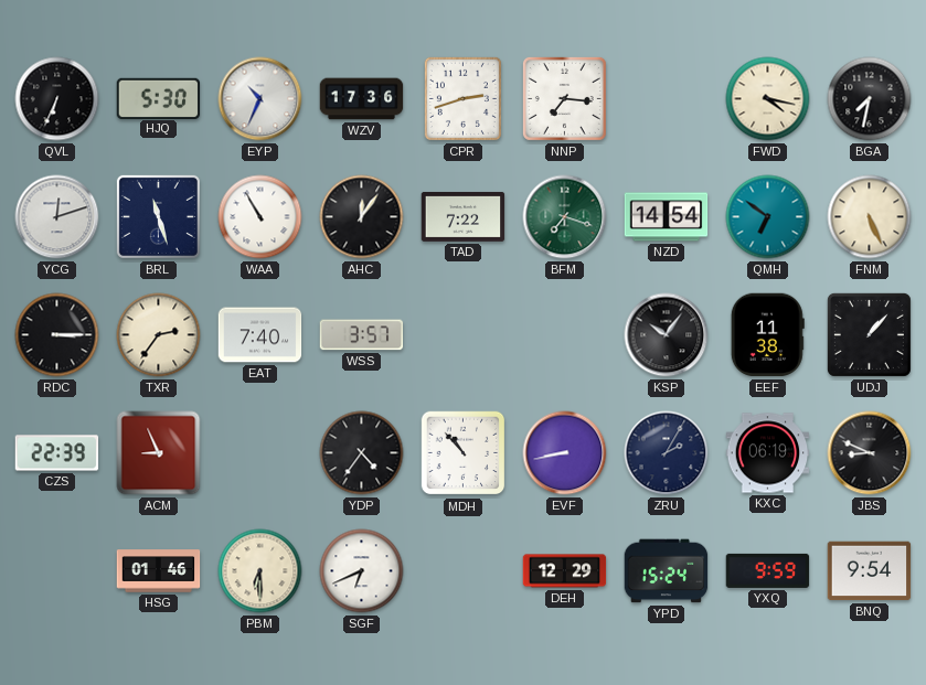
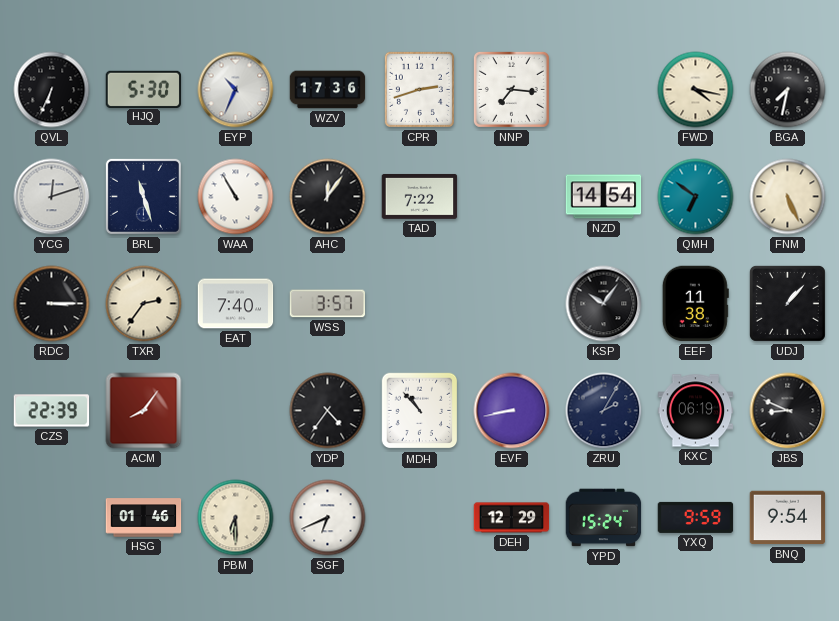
BFM: 7:18 -> none
ACM: 8:56 -> 8:06
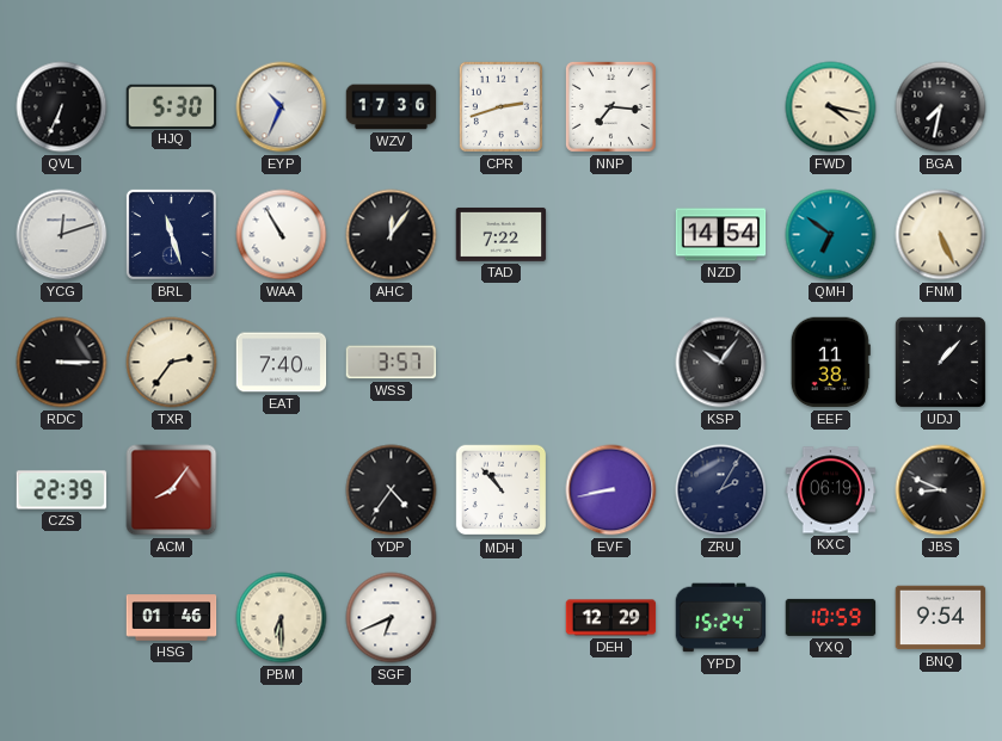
YXQ: 9:59 -> 10:59
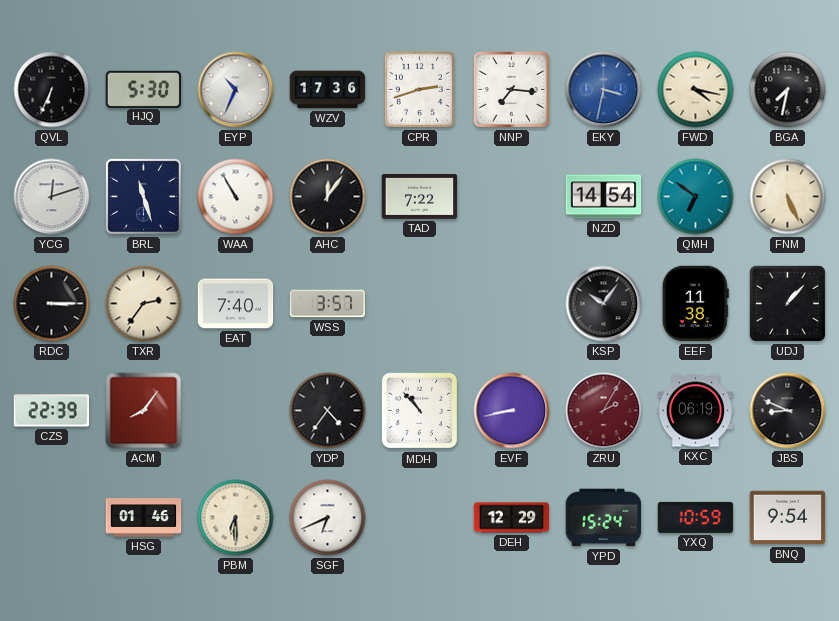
EKY: none -> 3:32
ZRU dial: navy -> burgundy
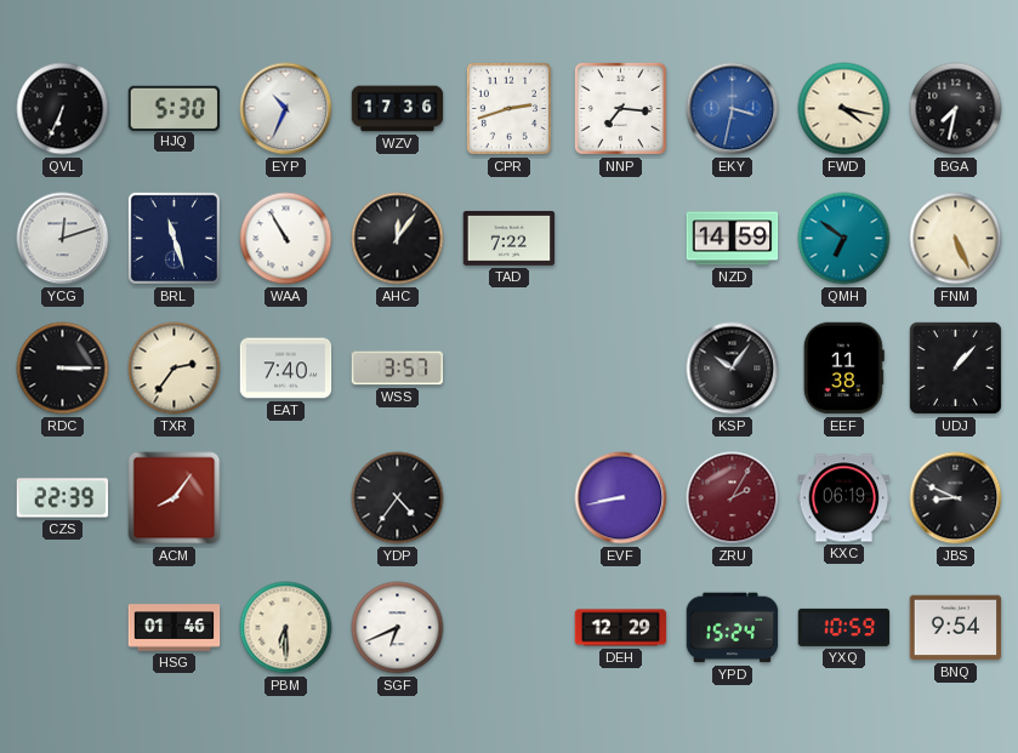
NZD: 14:54 -> 14:59
MDH: 10:53 -> none
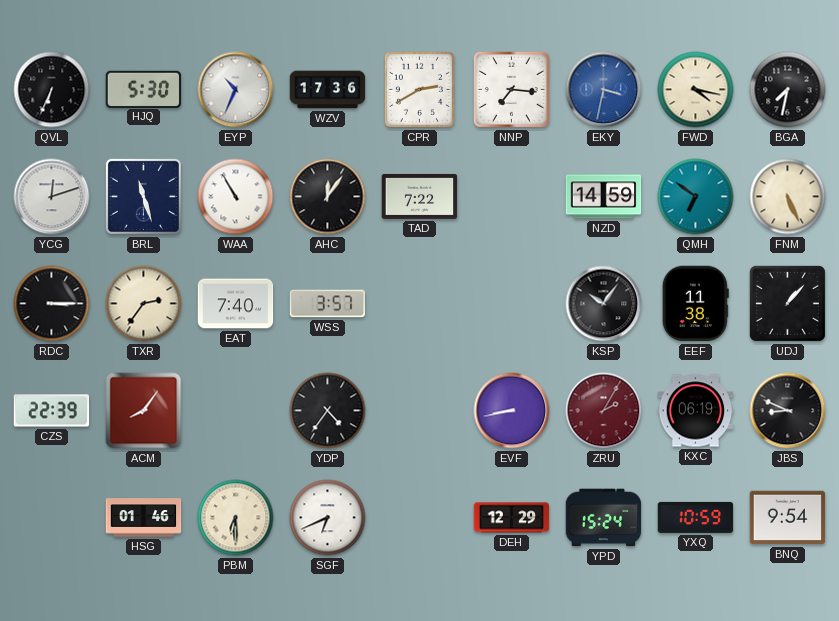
CPR: 2:42 -> 2:40
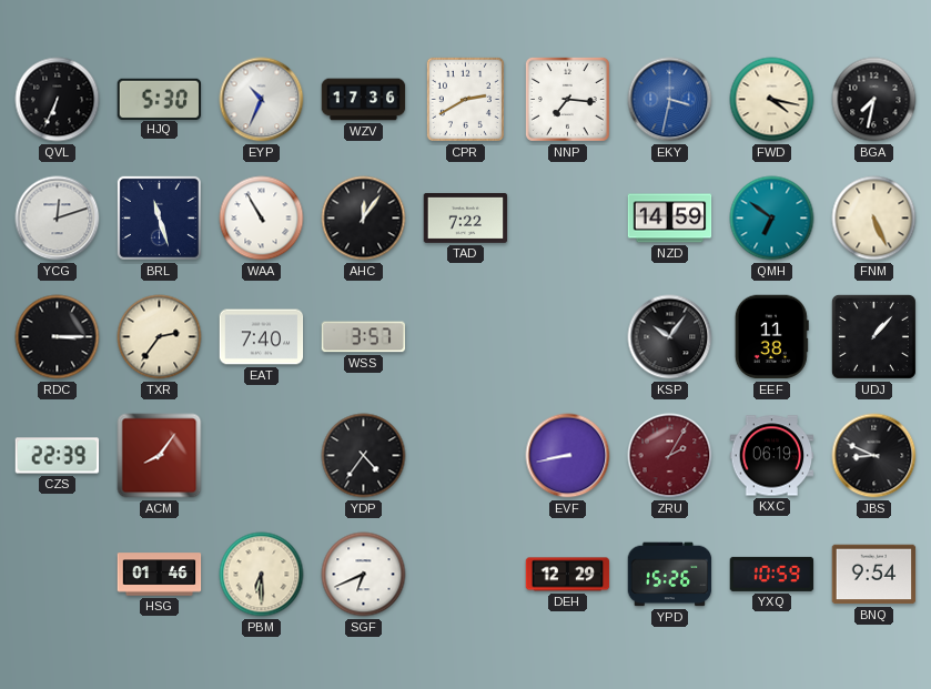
YPD: 15:24 -> 15:26
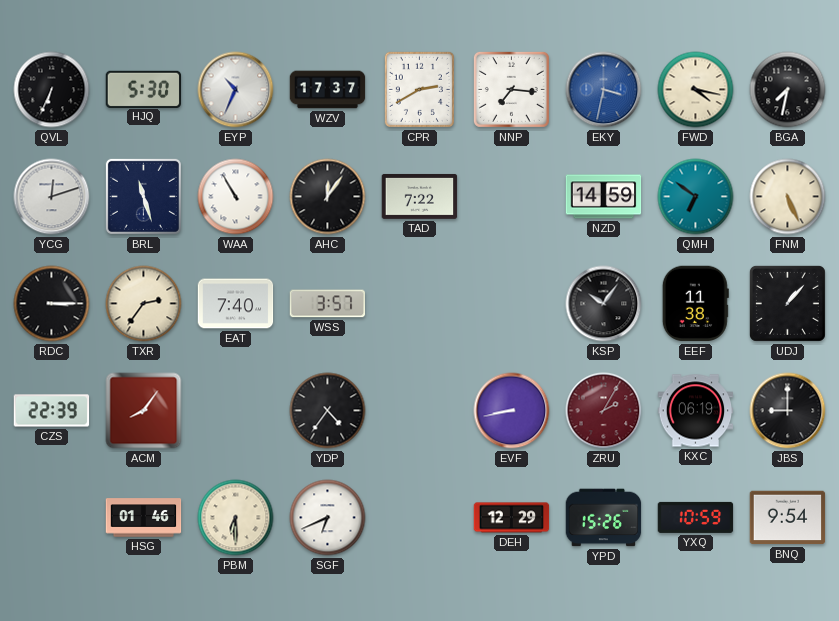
WZV: 17:36 -> 17:37
JBS: 8:49 -> 9:00
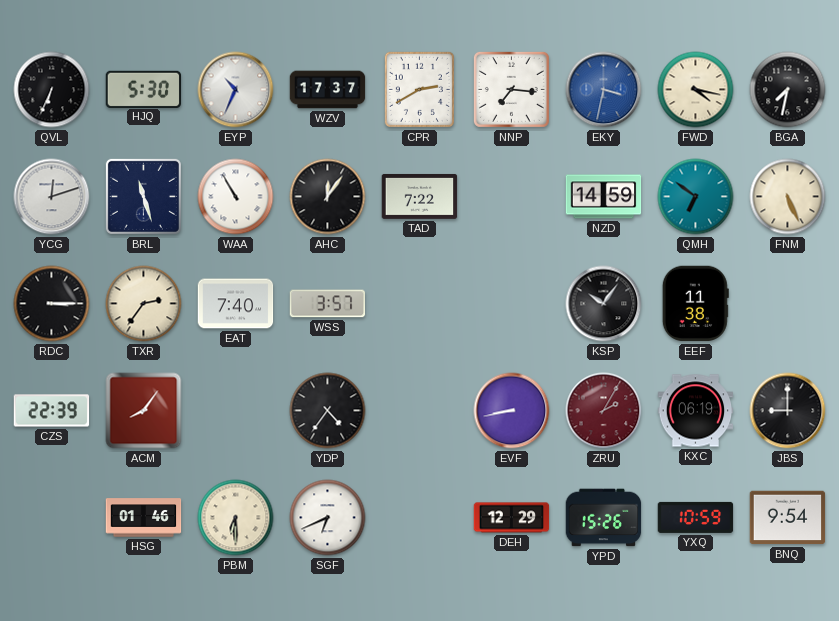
UDJ: 1:07 -> none
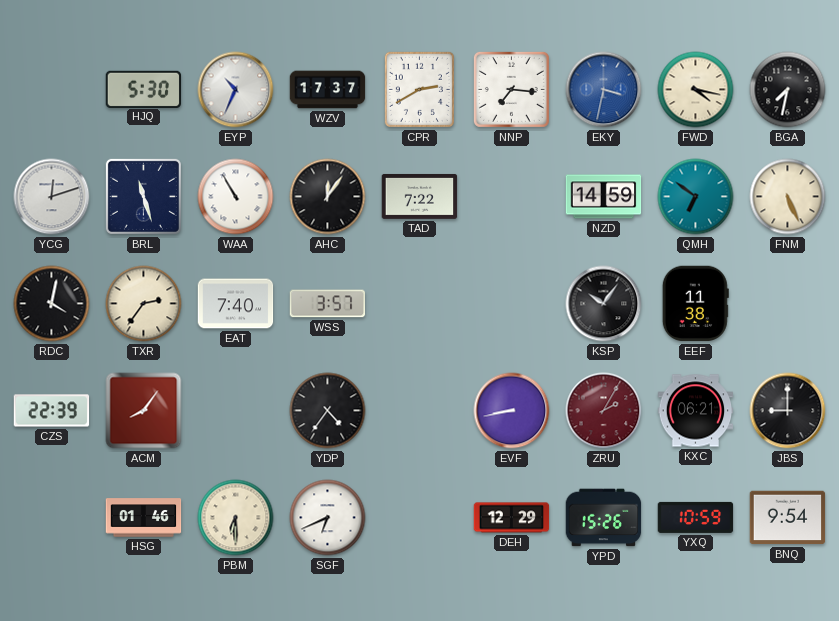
QVL: 6:34 -> none
RDC: 3:15 -> 4:02
KXC: 06:19 -> 06:21
